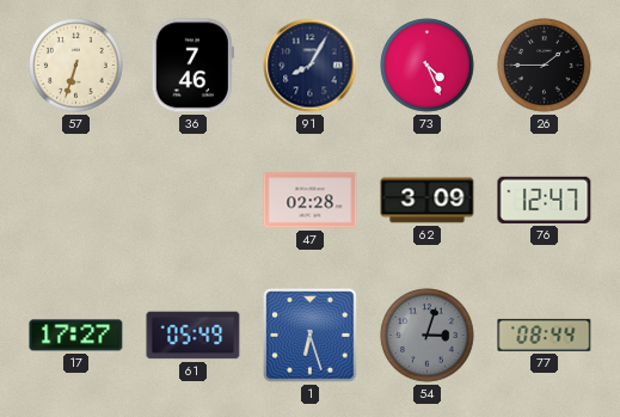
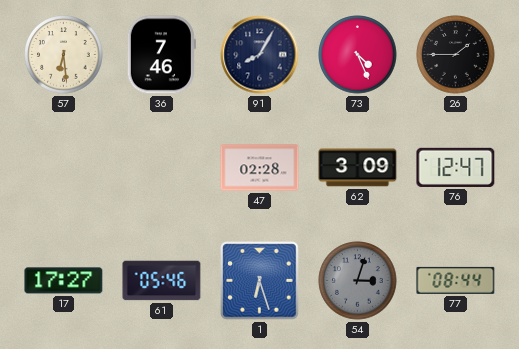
57: 6:33 -> 6:29
61: 05:49 -> 05:46
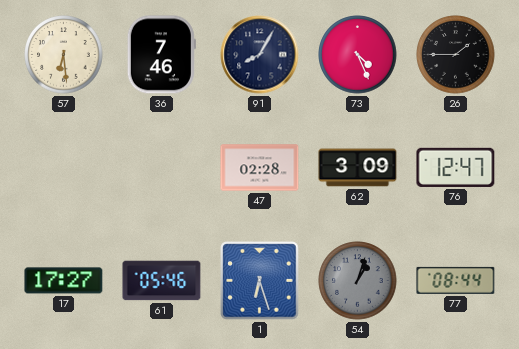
54: 3:03 -> 1:03
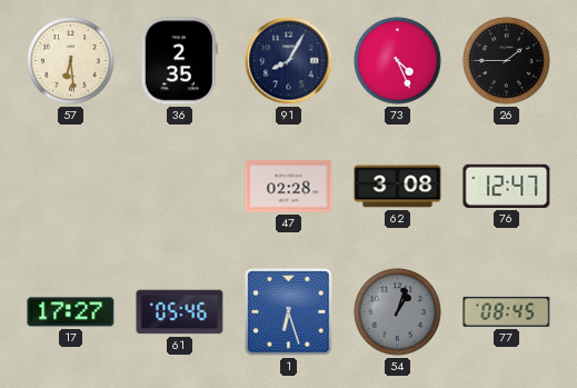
36: 7:46 -> 2:35
62: 3:09 -> 3:08
77: 08:44 -> 08:45
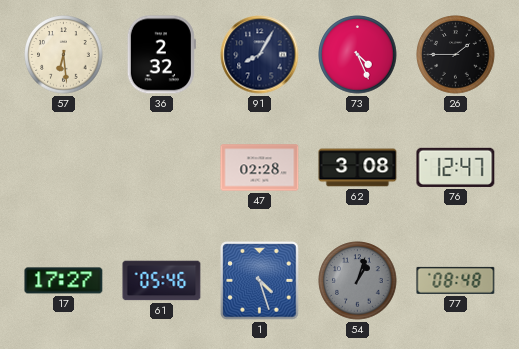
36: 2:35 -> 2:32
1: 6:27 -> 4:27
77: 08:45 -> 08:48
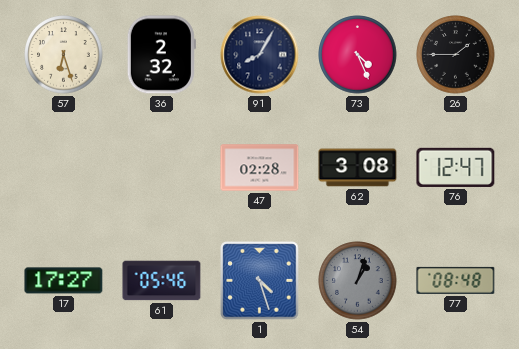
57: 6:29 -> 6:27
